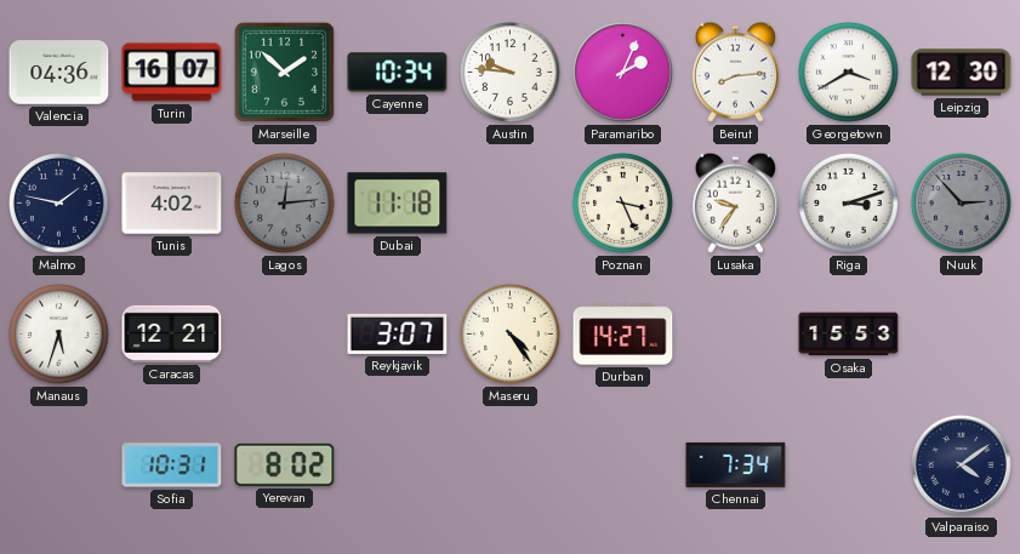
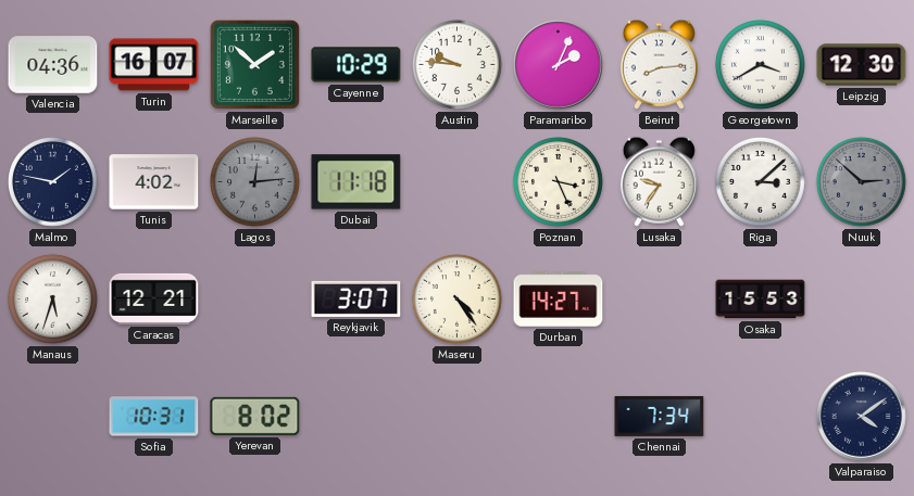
Cayenne: 10:34 -> 10:29
Riga: 3:12 -> 3:08
Nuuk: 2:53 -> 2:52
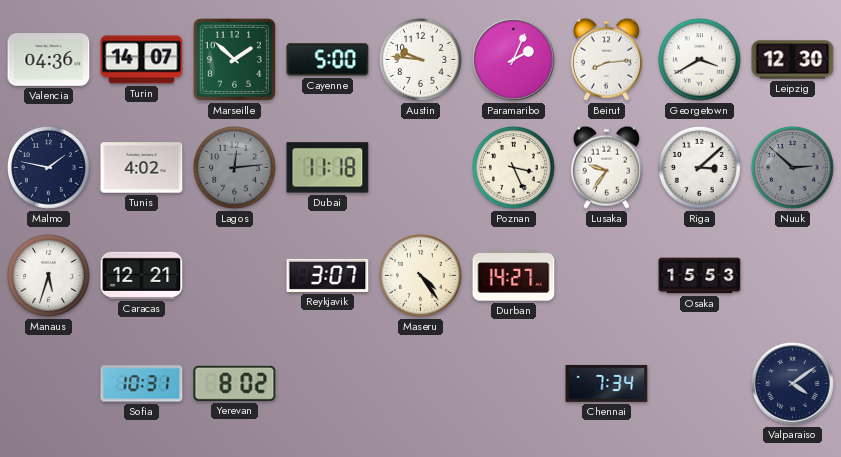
Turin: 16:07 -> 14:07
Cayenne: 10:29 -> 5:00
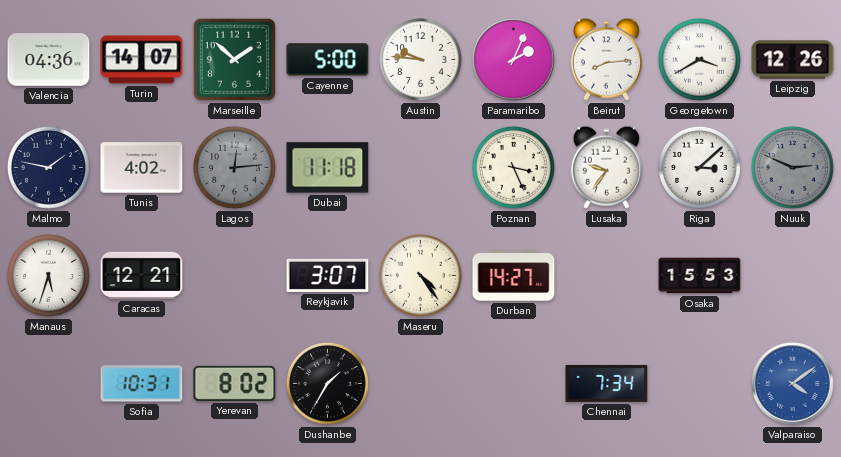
Leipzig: 12:30 -> 12:26
Nuuk: 2:52 -> 2:49
Dushanbe: none -> 1:35
Valparaiso dial: navy -> blue
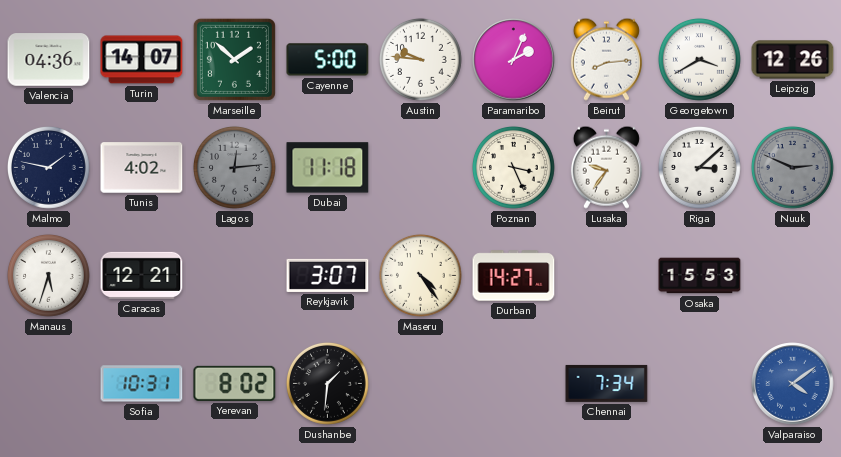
Dushanbe: 1:35 -> 1:31
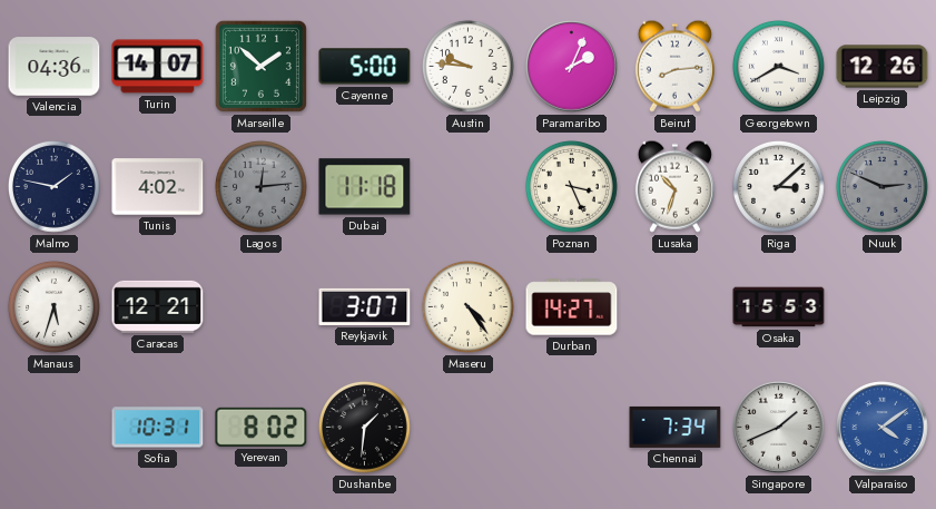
Lusaka: 9:36 -> 10:33
Singapore: none -> 1:41
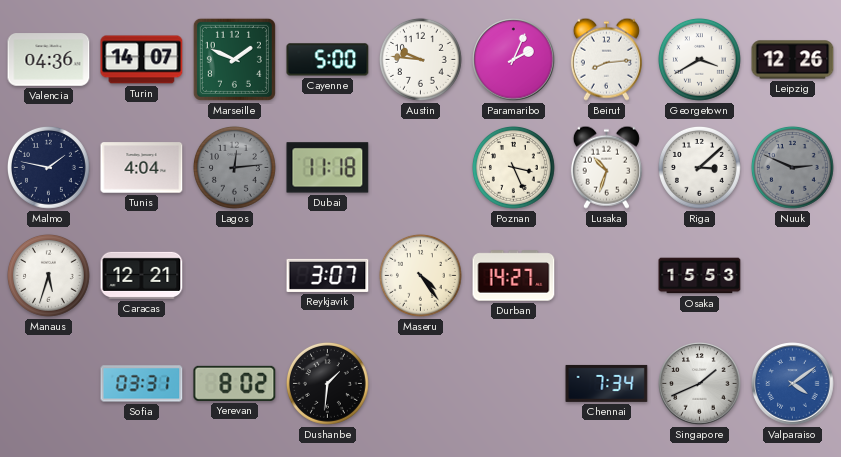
Marseille: 1:52 -> 1:49
Tunis: 4:02 -> 4:04
Sofia: 10:31 -> 03:31
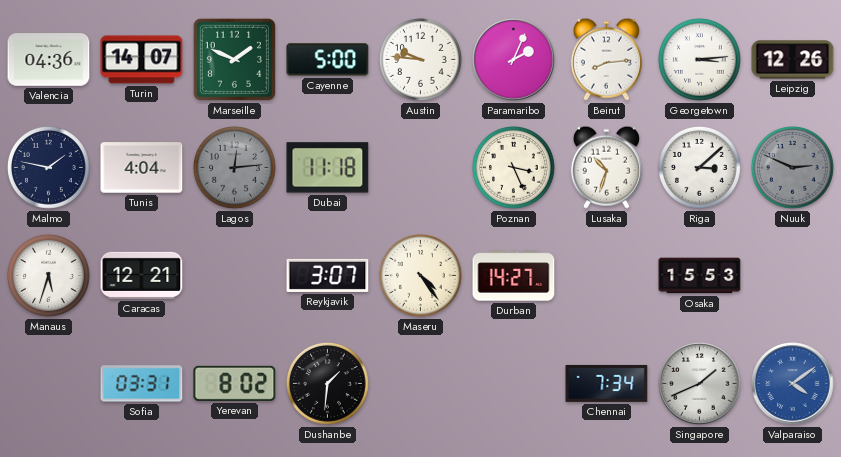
Georgetown: 3:40 -> 3:14
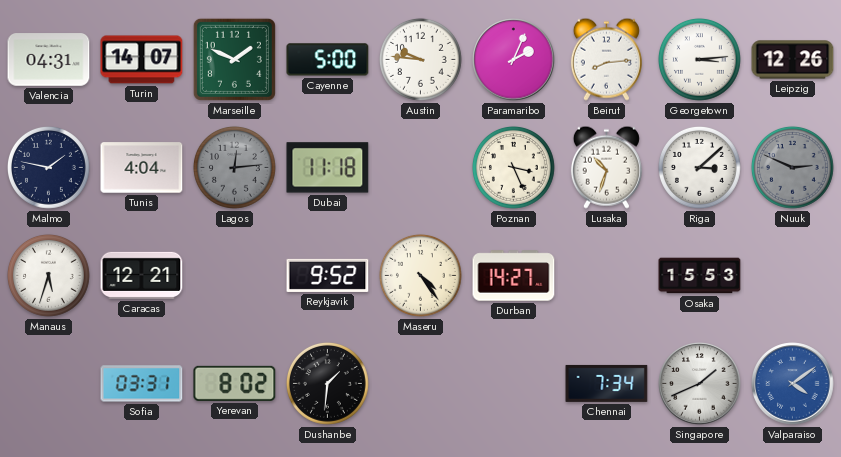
Valencia: 04:36 -> 04:31
Reykjavik: 3:07 -> 9:52
